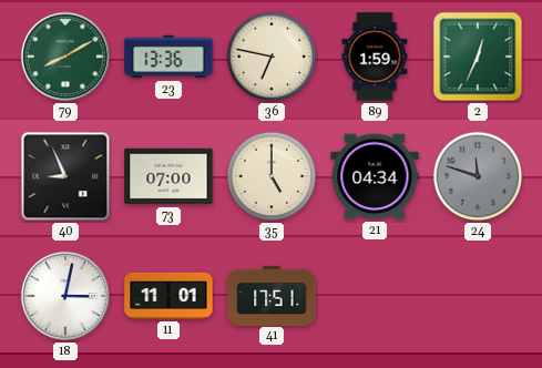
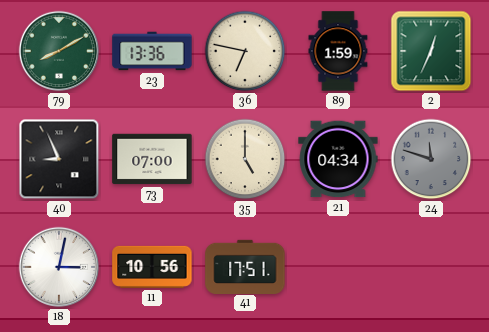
11: 11:01 -> 10:56
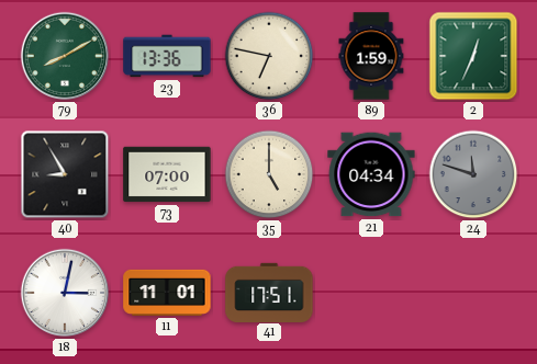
40: 8:56 -> 8:55
11: 10:56 -> 11:01
